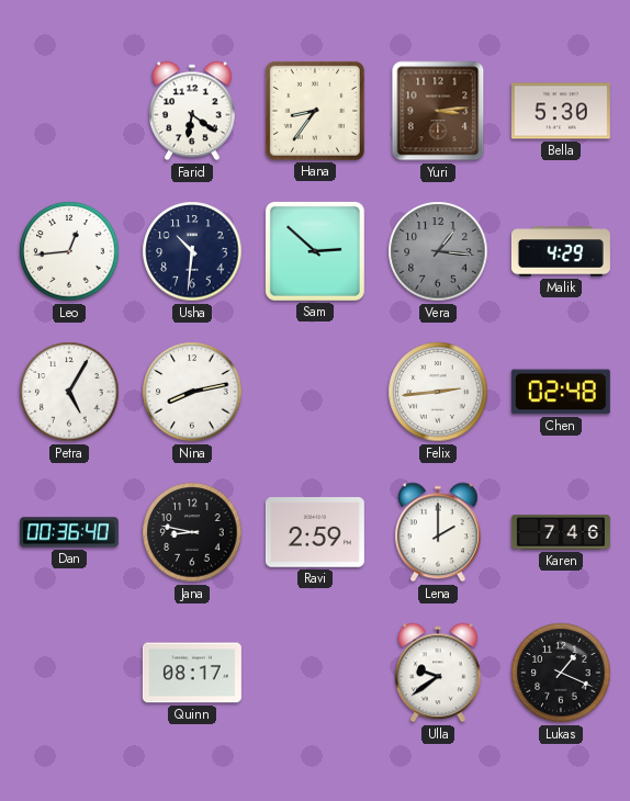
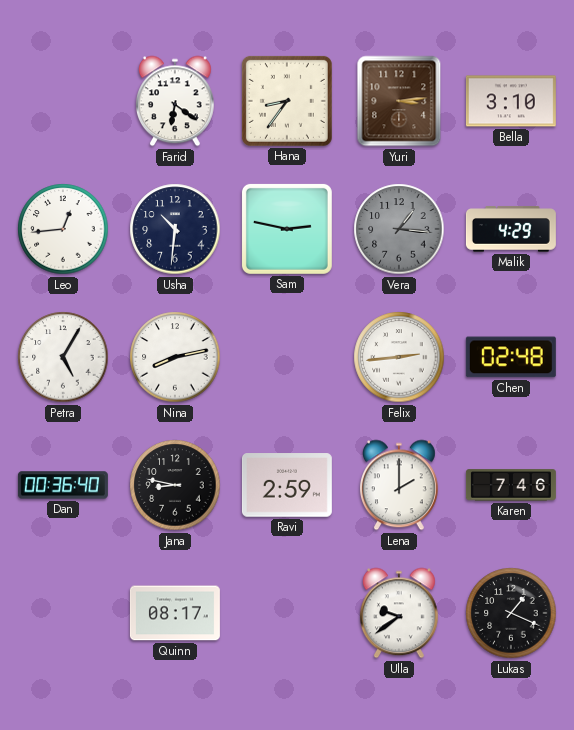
Bella: 5:30 -> 3:10
Sam: 2:52 -> 2:47
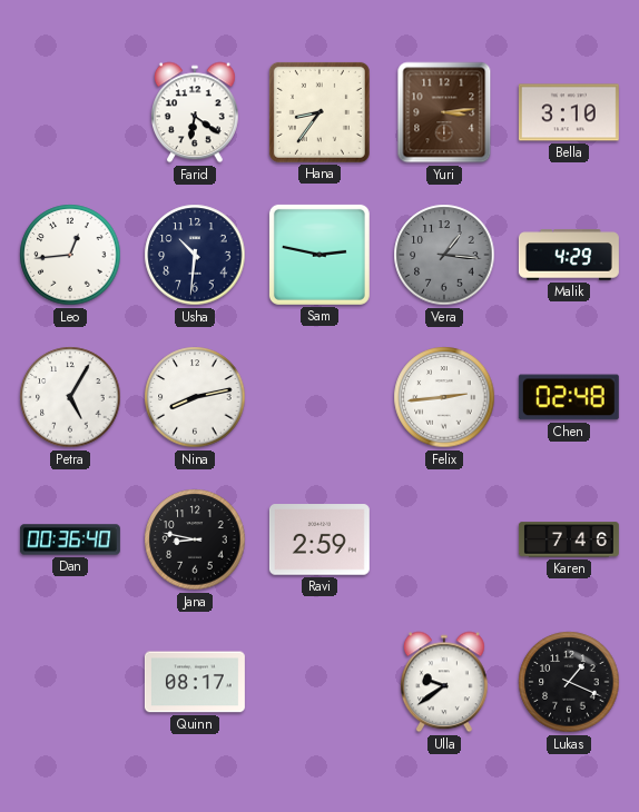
Lena: 2:00 -> none
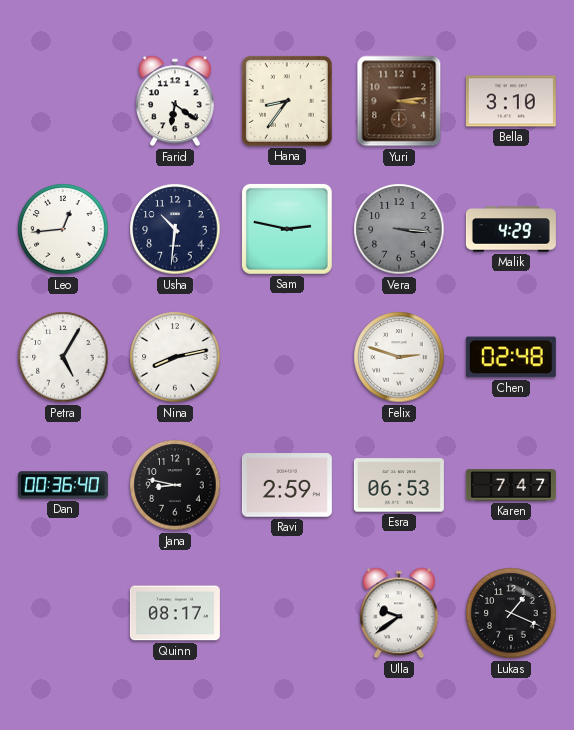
Vera: 1:16 -> 3:16
Felix: 2:44 -> 2:48
Esra: none -> 06:53
Karen: 7:46 -> 7:47
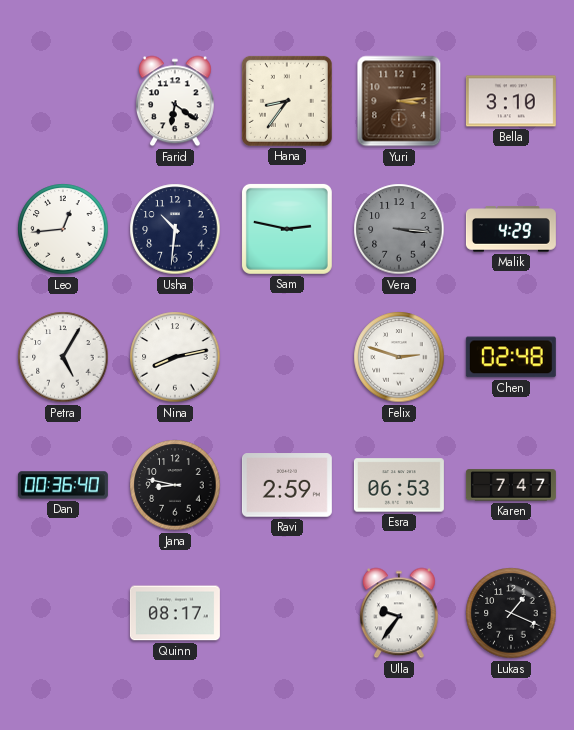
Ulla: 9:39 -> 9:36
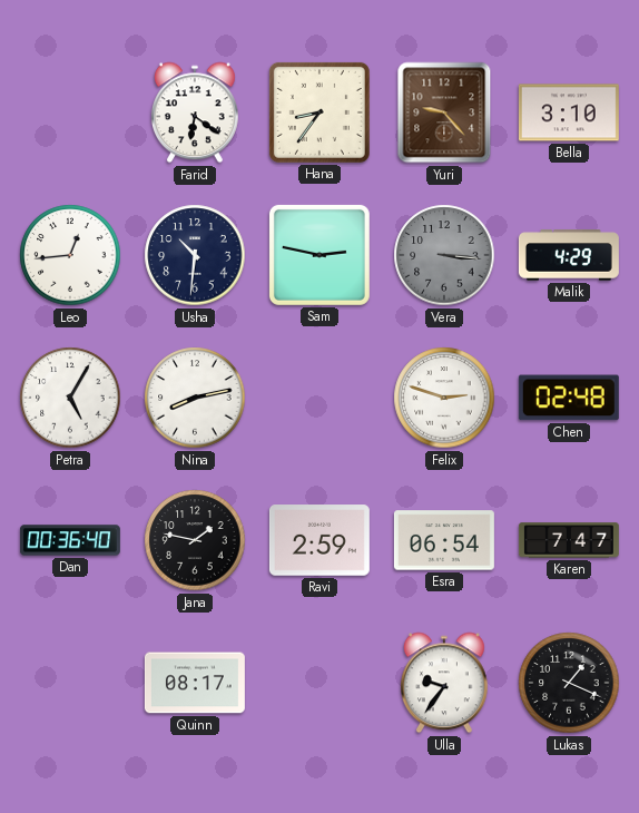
Yuri: 3:14 -> 9:23
Jana: 8:47 -> 1:47
Esra: 06:53 -> 06:54
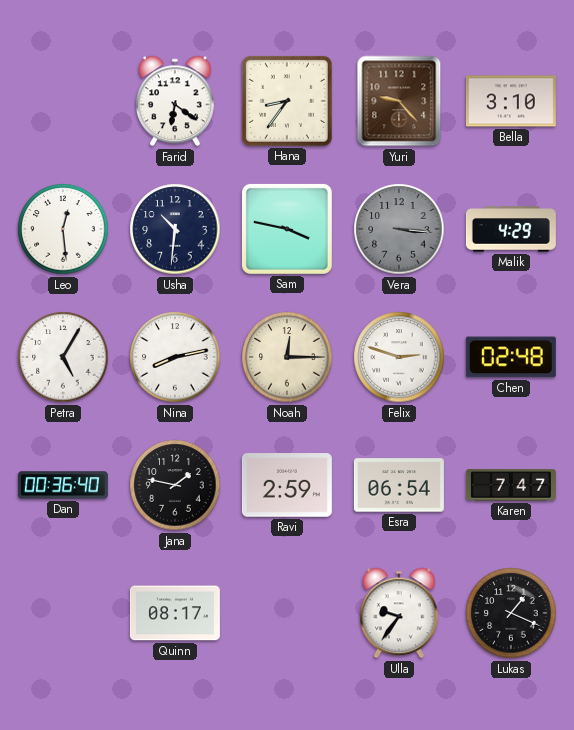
Leo: 12:44 -> 12:29
Sam: 2:47 -> 3:47
Noah: none -> 12:15
